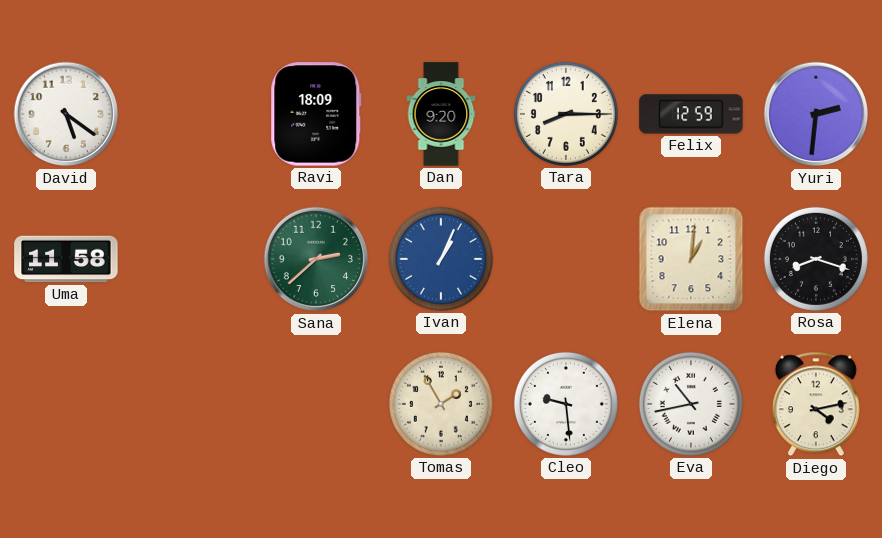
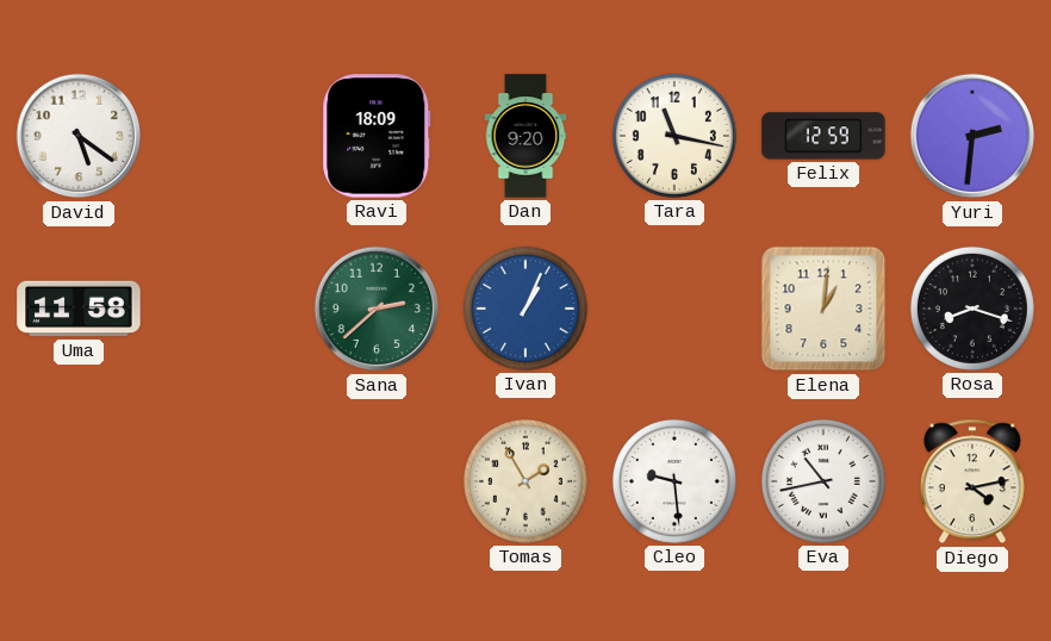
Tara: 8:15 -> 11:17
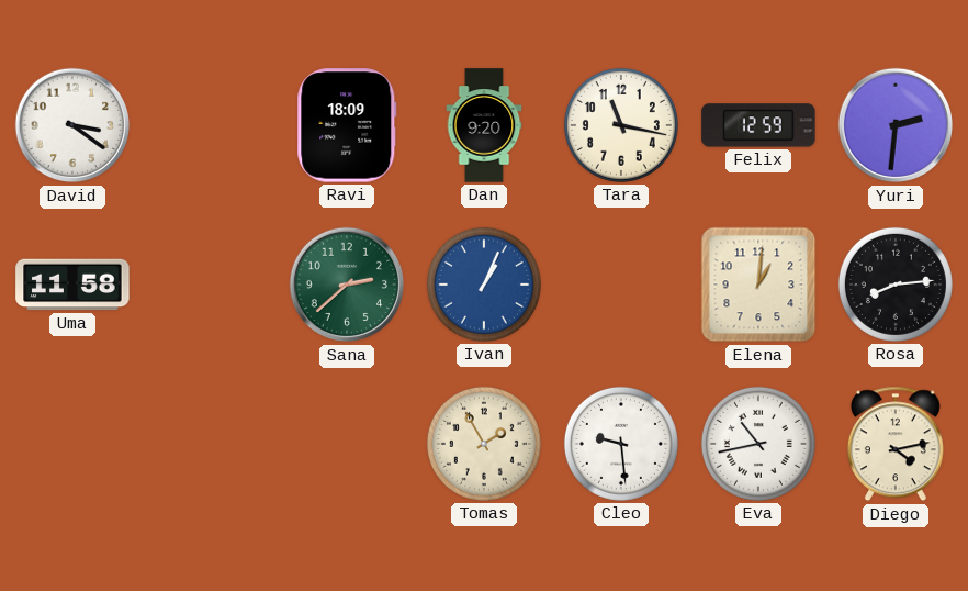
David: 5:21 -> 3:21
Rosa: 8:18 -> 8:14
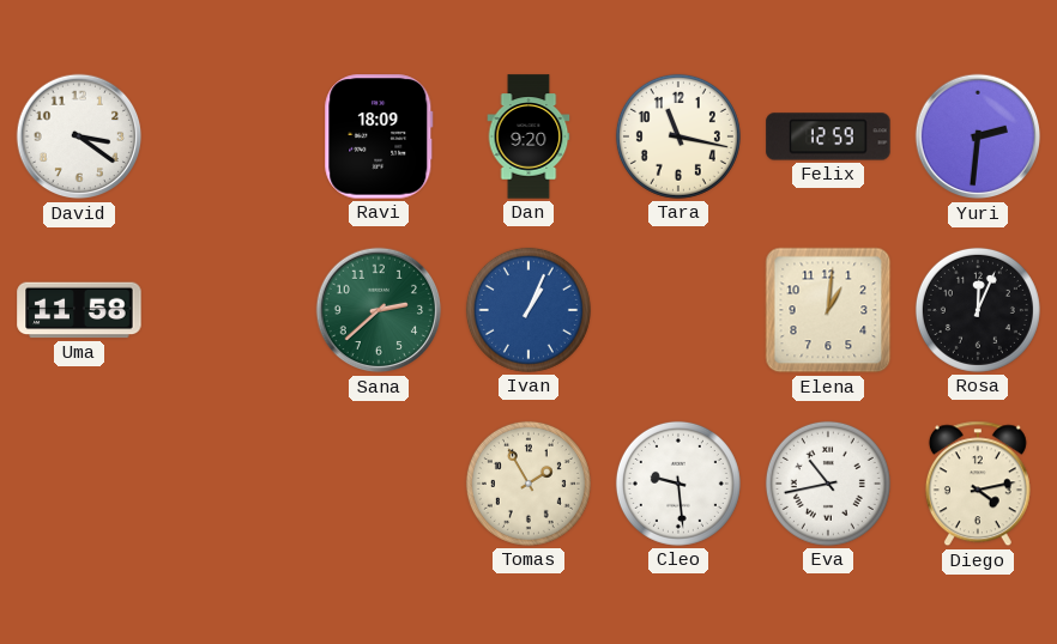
Rosa: 8:14 -> 12:04
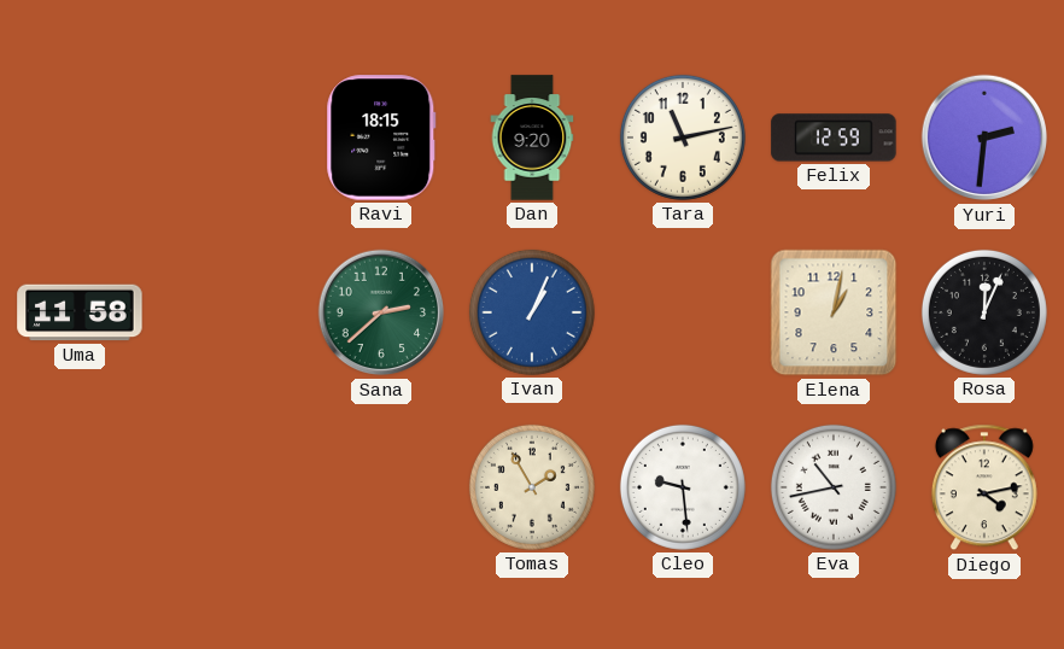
David: 3:21 -> none
Ravi: 18:09 -> 18:15
Tara: 11:17 -> 11:13
Elena: 1:01 -> 1:02
